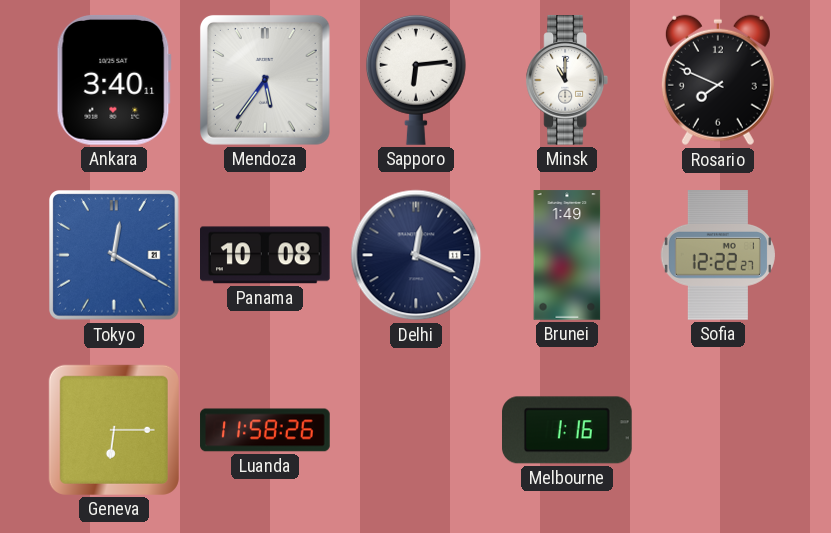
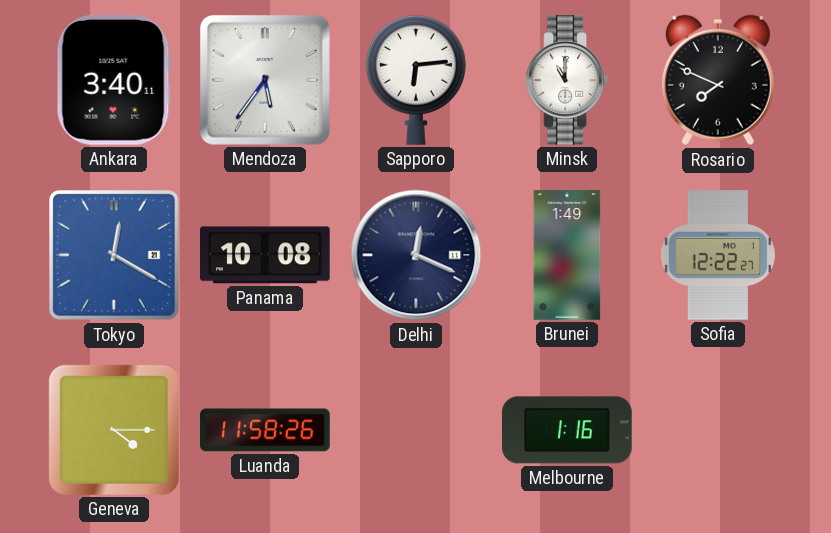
Geneva: 6:15 -> 4:15
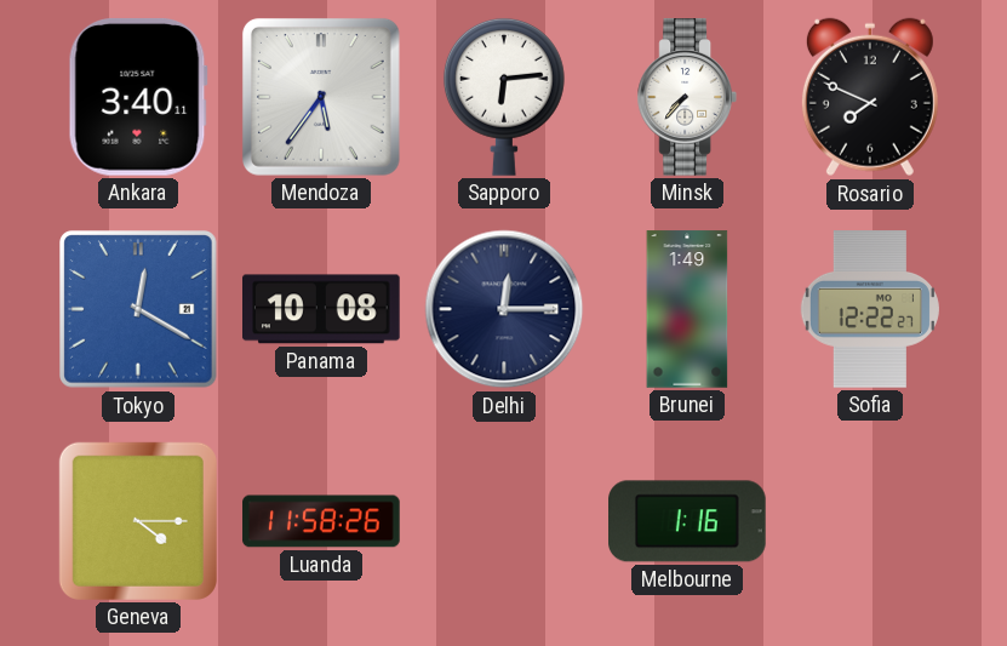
Minsk: 11:00 -> 7:37
Delhi: 12:19 -> 12:15
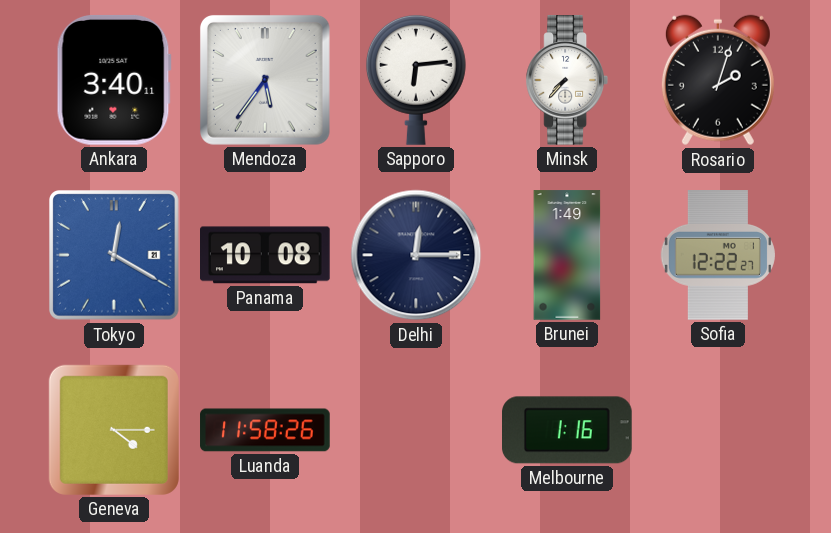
Rosario: 7:49 -> 2:03
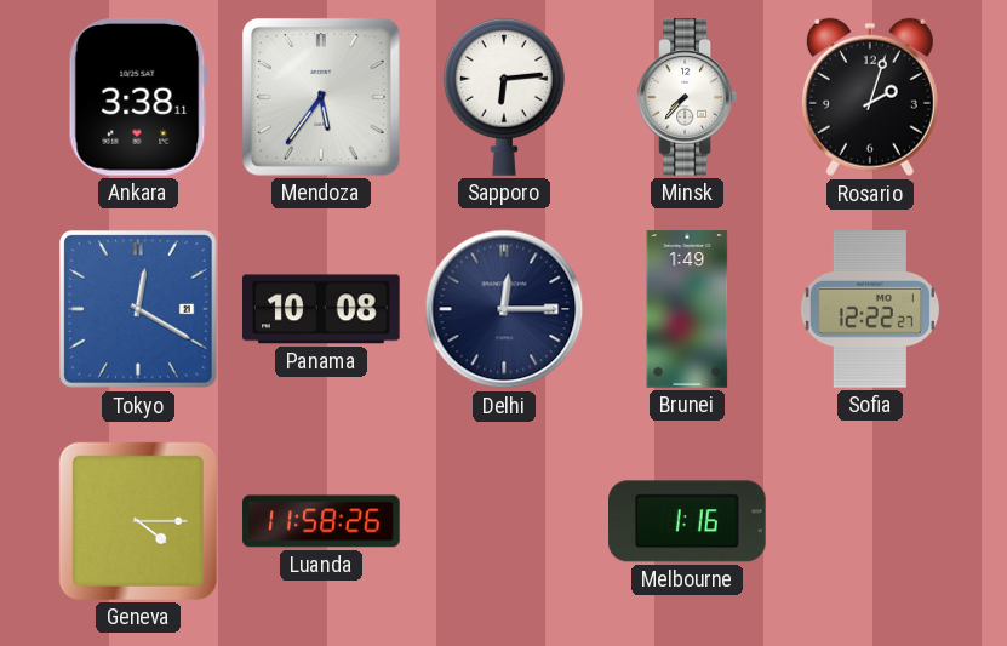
Ankara: 3:40 -> 3:38
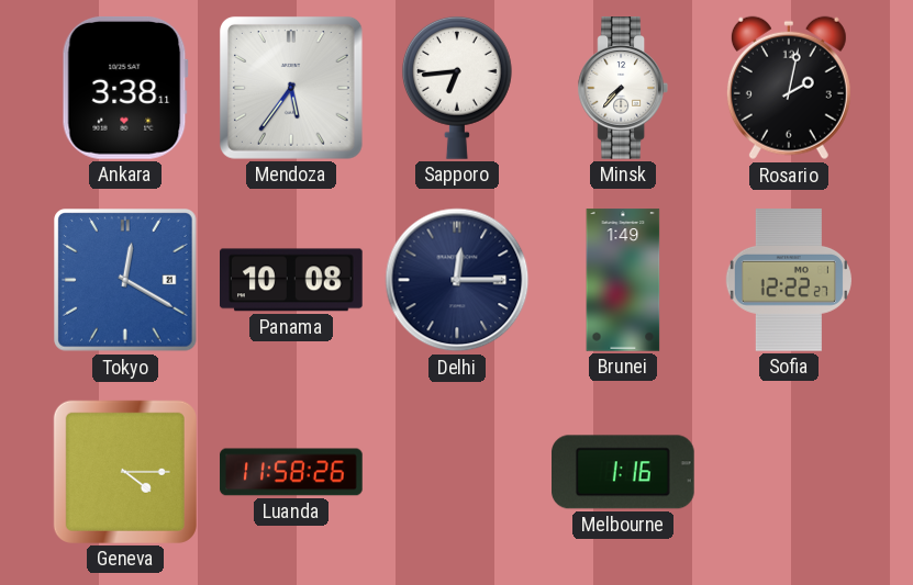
Sapporo: 6:14 -> 6:44
Rosario: 2:03 -> 2:02
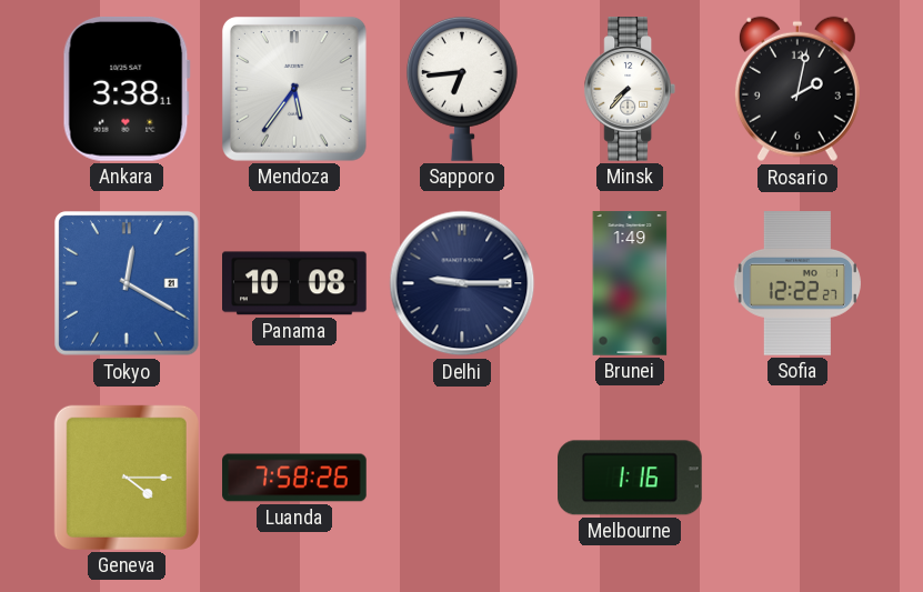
Delhi: 12:15 -> 9:15
Luanda: 11:58 -> 7:58
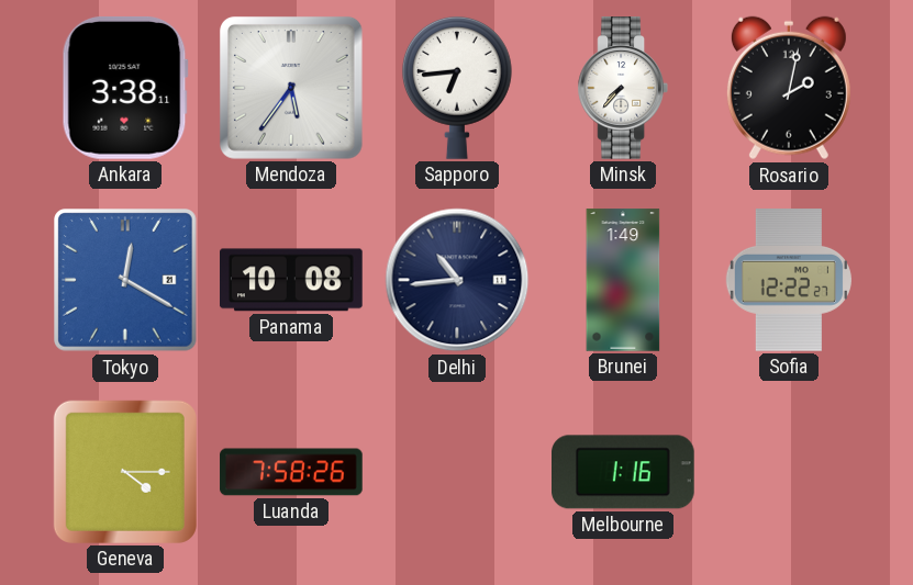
Delhi: 9:15 -> 10:44
